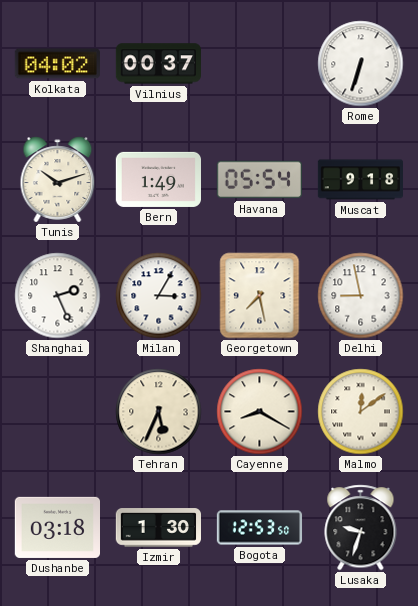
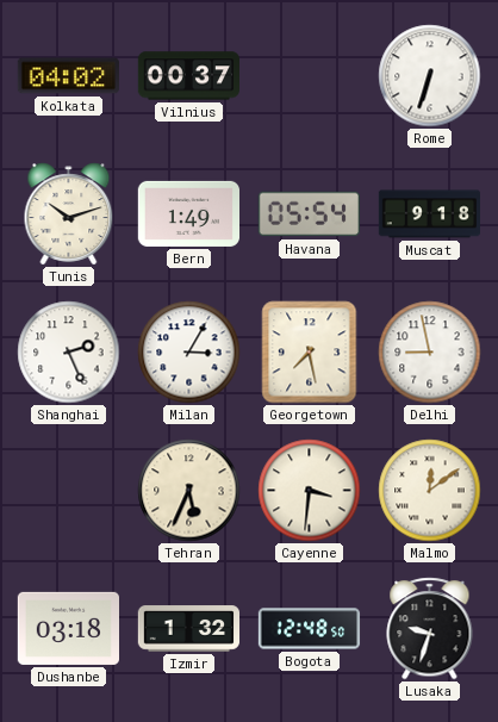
Cayenne: 8:20 -> 3:31
Izmir: 1:30 -> 1:32
Bogota: 12:53 -> 12:48
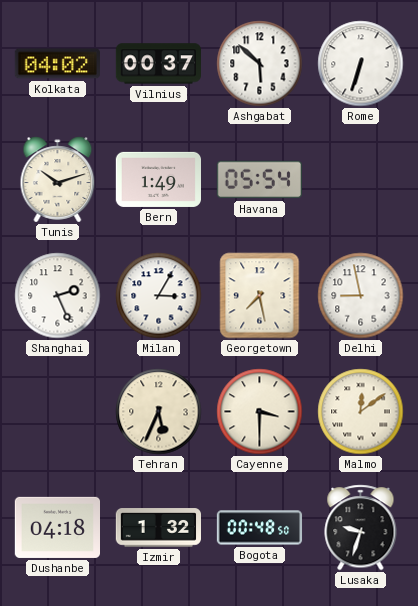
Ashgabat: none -> 5:52
Muscat: 9:18 -> none
Cayenne: 3:31 -> 3:30
Dushanbe: 03:18 -> 04:18
Bogota: 12:48 -> 00:48
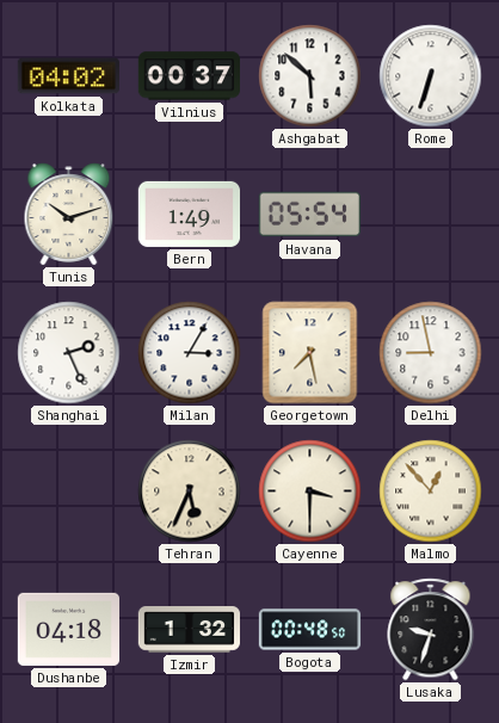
Malmo: 12:09 -> 12:53
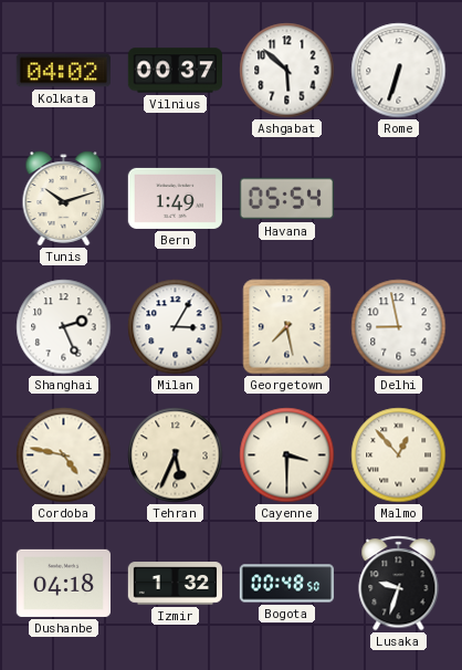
Cordoba: none -> 4:47
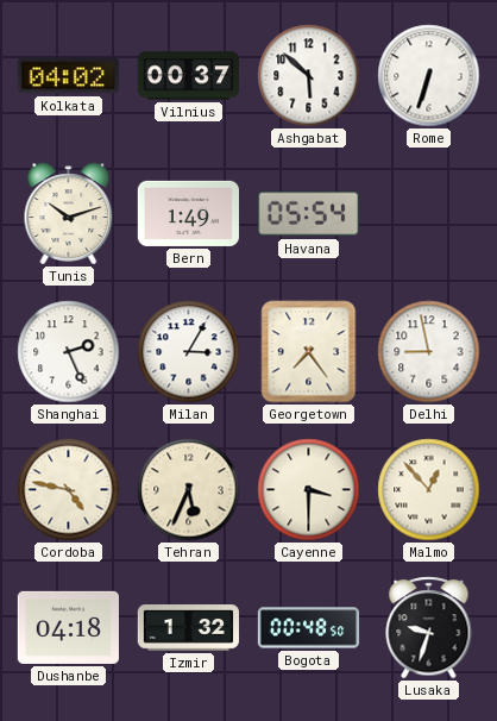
Georgetown: 7:28 -> 7:24
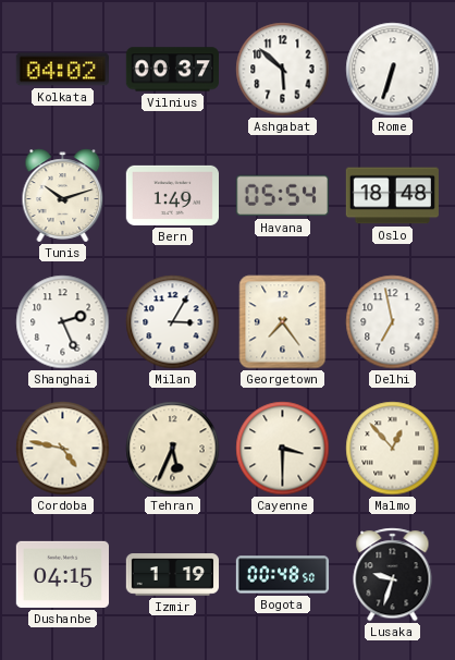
Oslo: none -> 18:48
Delhi: 8:58 -> 6:58
Dushanbe: 04:18 -> 04:15
Izmir: 1:32 -> 1:19
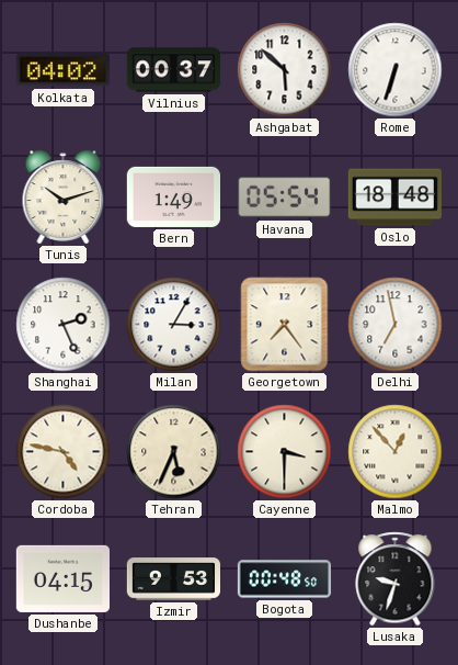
Izmir: 1:19 -> 9:53
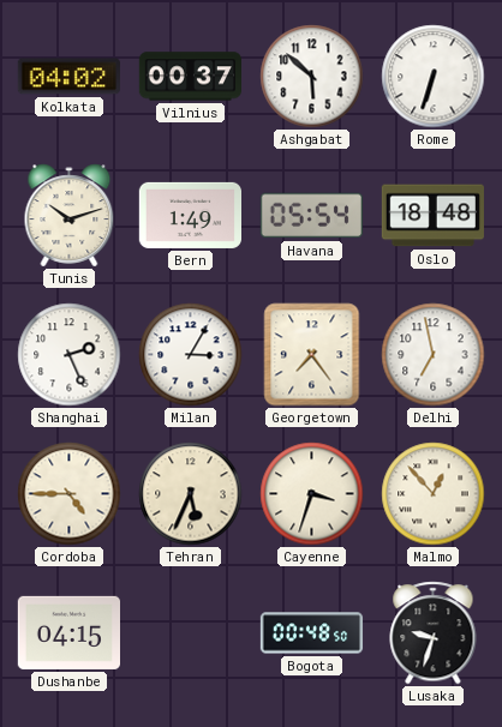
Cordoba: 4:47 -> 4:45
Cayenne: 3:30 -> 3:33
Izmir: 9:53 -> none
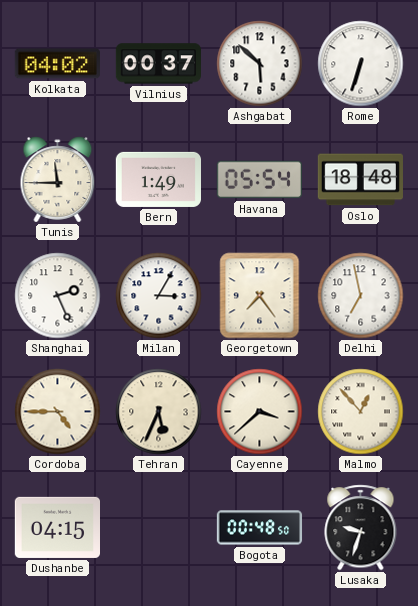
Tunis: 10:12 -> 11:45
Cayenne: 3:33 -> 3:38
